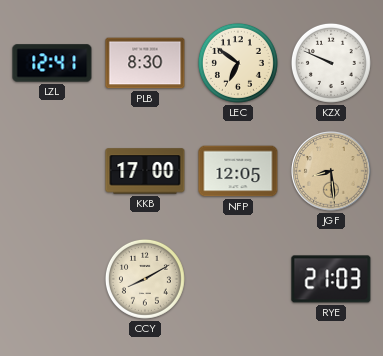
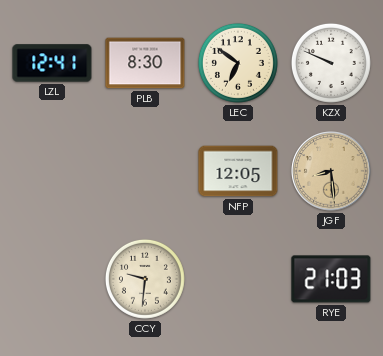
KKB: 17:00 -> none
CCY: 8:10 -> 9:31
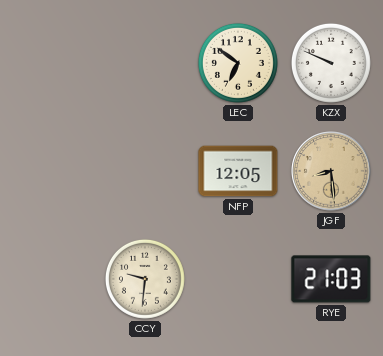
LZL: 12:41 -> none
PLB: 8:30 -> none
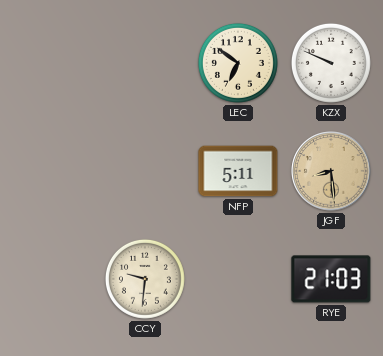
NFP: 12:05 -> 5:11
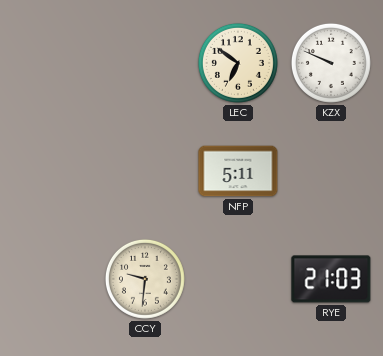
JGF: 8:29 -> none
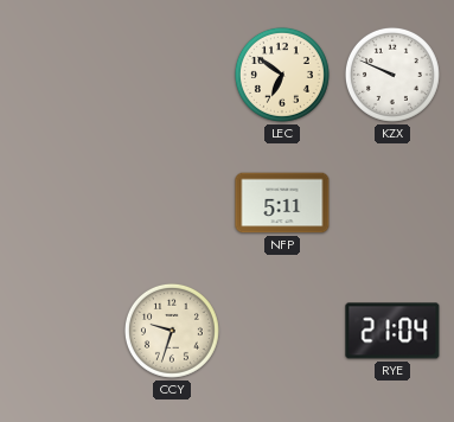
CCY: 9:31 -> 9:33
RYE: 21:03 -> 21:04
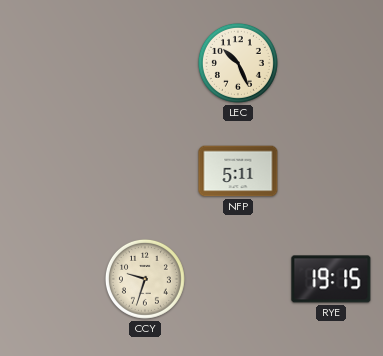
LEC: 6:51 -> 10:26
KZX: 9:49 -> none
RYE: 21:04 -> 19:15
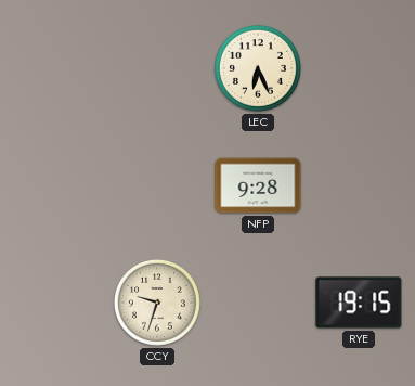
LEC: 10:26 -> 6:26
NFP: 5:11 -> 9:28
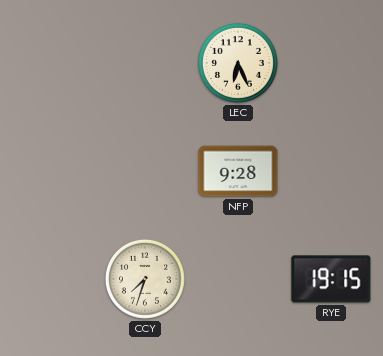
CCY: 9:33 -> 7:33
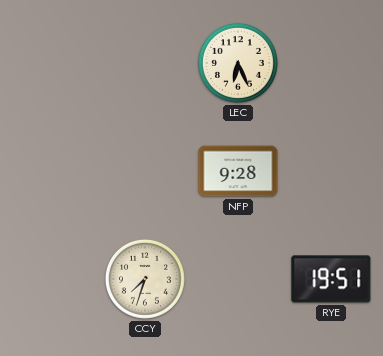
RYE: 19:15 -> 19:51
